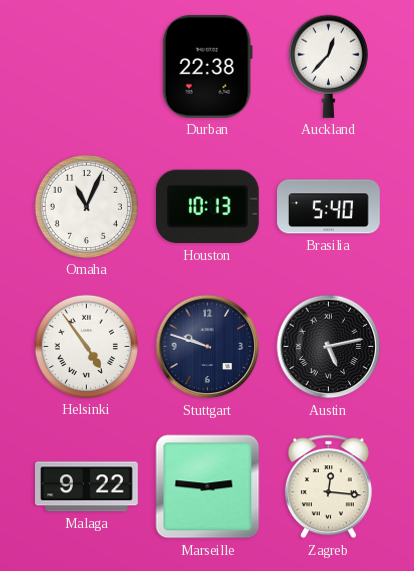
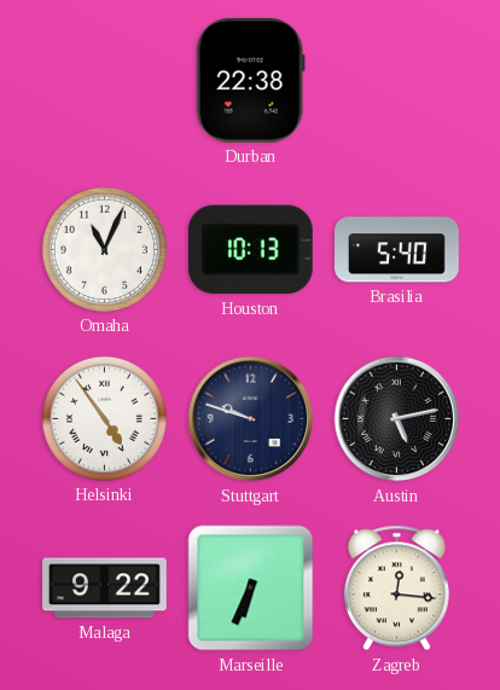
Auckland: 12:37 -> none
Marseille: 2:46 -> 6:34
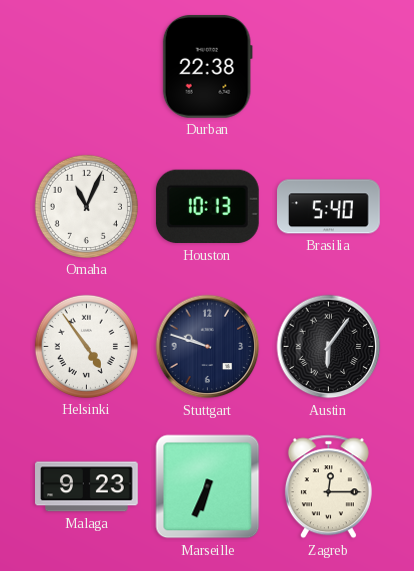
Austin: 5:13 -> 6:06
Malaga: 9:22 -> 9:23
Zagreb: 12:16 -> 12:15
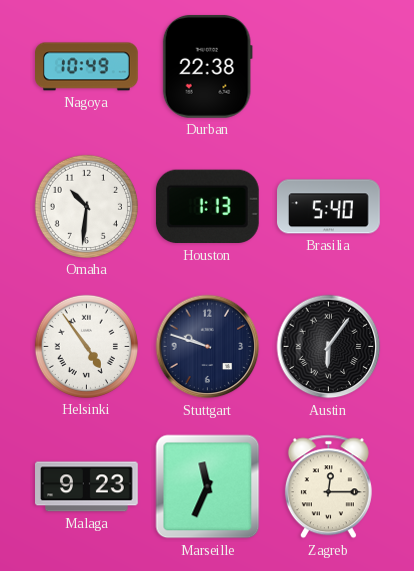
Nagoya: none -> 10:49
Omaha: 11:04 -> 10:31
Houston: 10:13 -> 1:13
Marseille: 6:34 -> 11:34
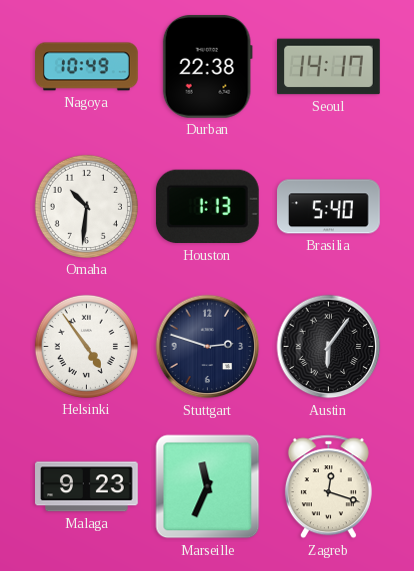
Seoul: none -> 14:17
Stuttgart: 9:48 -> 2:48
Zagreb: 12:15 -> 12:18
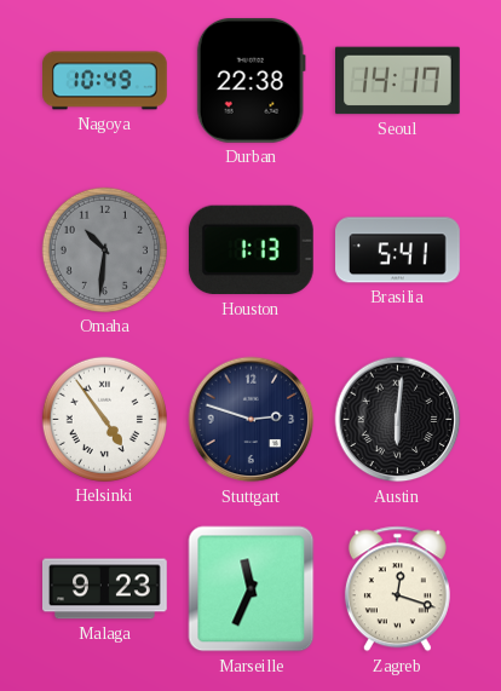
Omaha dial: white -> grey
Brasilia: 5:40 -> 5:41
Austin: 6:06 -> 6:01
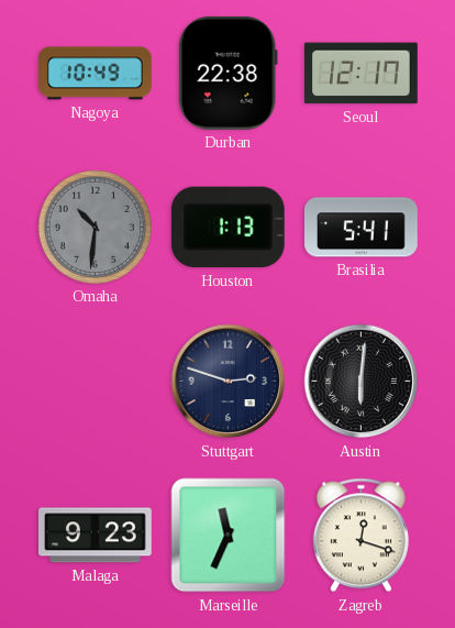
Seoul: 14:17 -> 12:17
Helsinki: 4:54 -> none
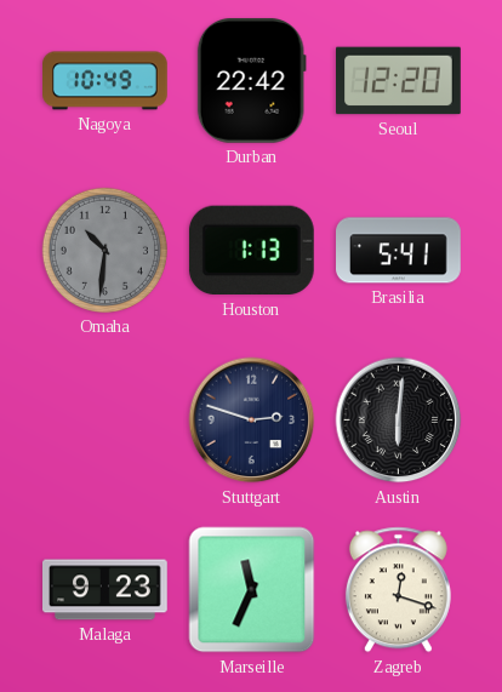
Durban: 22:38 -> 22:42
Seoul: 12:17 -> 12:20
